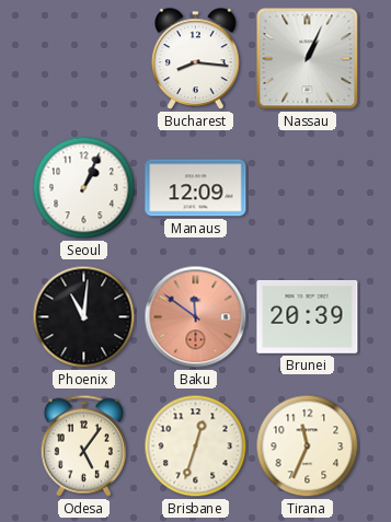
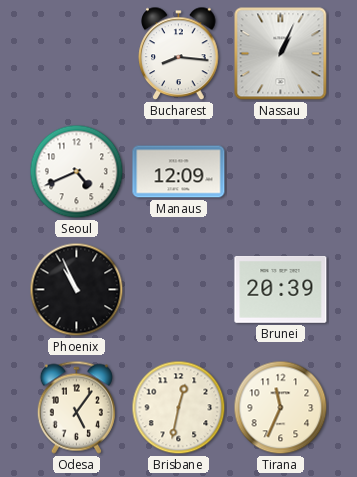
Seoul: 1:04 -> 4:41
Phoenix: 11:01 -> 10:56
Baku: 11:51 -> none
Brisbane: 12:33 -> 12:32
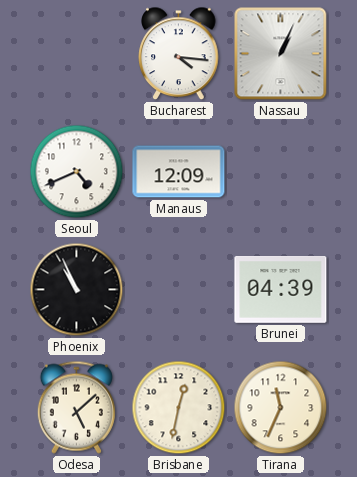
Bucharest: 8:16 -> 4:16
Brunei: 20:39 -> 04:39
Odesa: 5:06 -> 5:08
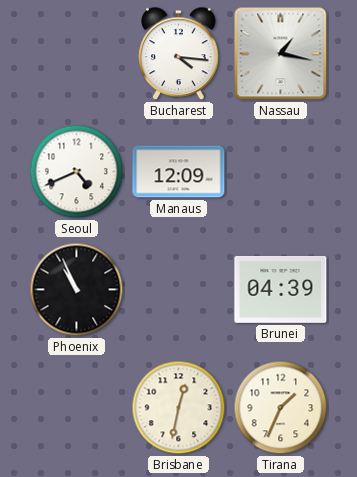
Nassau: 1:04 -> 1:17
Odesa: 5:08 -> none
Tirana: 11:34 -> 1:34
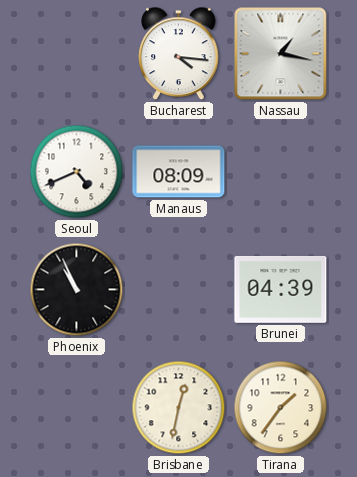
Manaus: 12:09 -> 08:09
Tirana: 1:34 -> 1:36
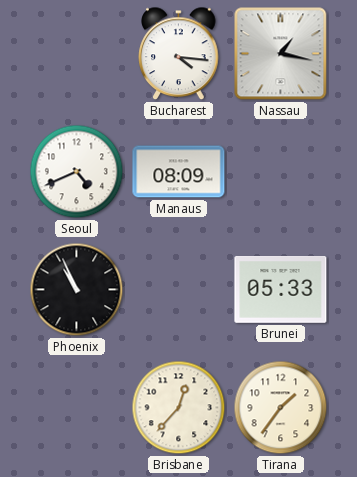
Brunei: 04:39 -> 05:33
Brisbane: 12:32 -> 12:37
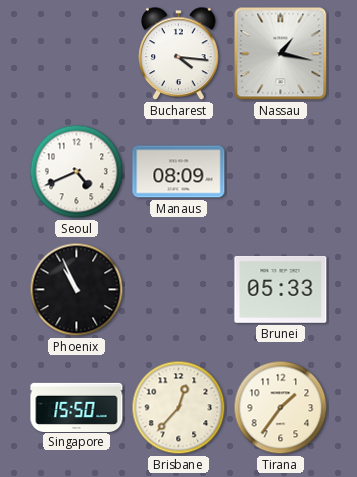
Singapore: none -> 15:50
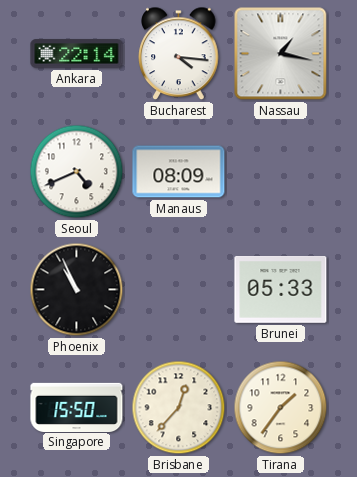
Ankara: none -> 22:14
